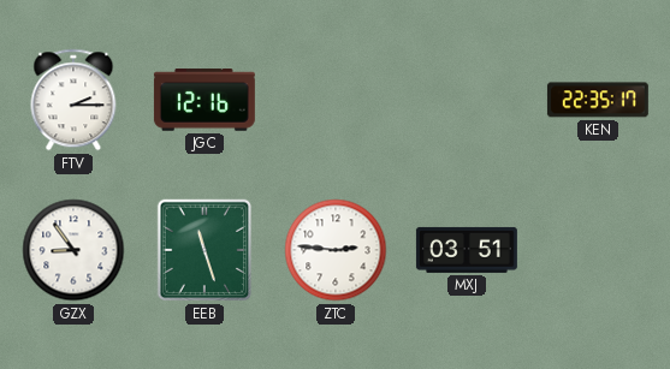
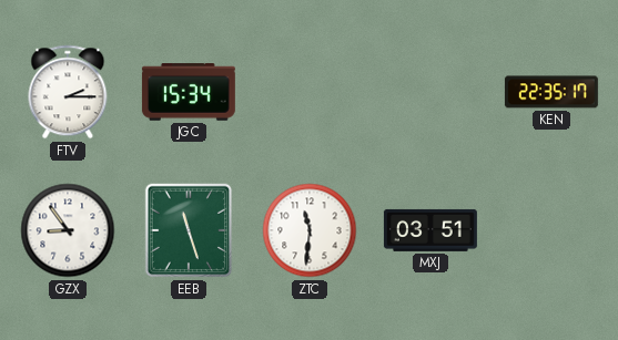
JGC: 12:16 -> 15:34
ZTC: 2:46 -> 11:31
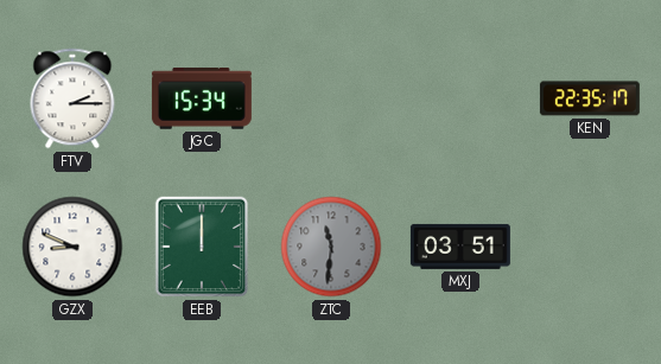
GZX: 8:54 -> 8:49
EEB: 11:27 -> 12:00
ZTC dial: white -> grey
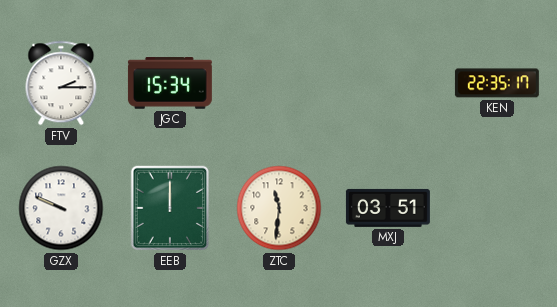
GZX: 8:49 -> 9:49
ZTC dial: grey -> cream
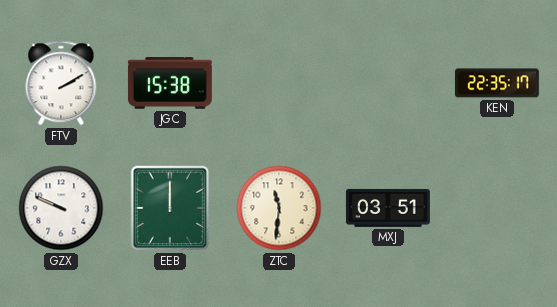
FTV: 2:15 -> 2:10
JGC: 15:34 -> 15:38
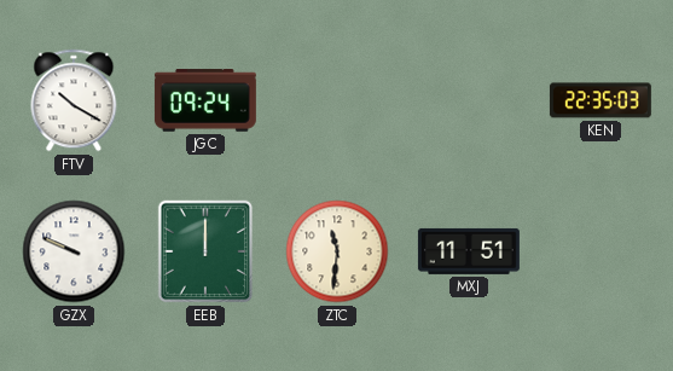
FTV: 2:10 -> 10:20
JGC: 15:38 -> 09:24
KEN: 22:35:17 -> 22:35:03
MXJ: 03:51 -> 11:51
